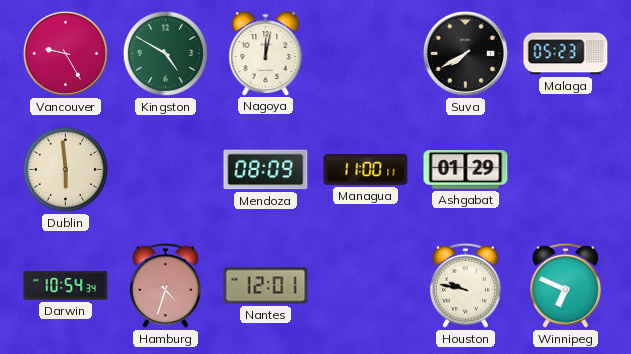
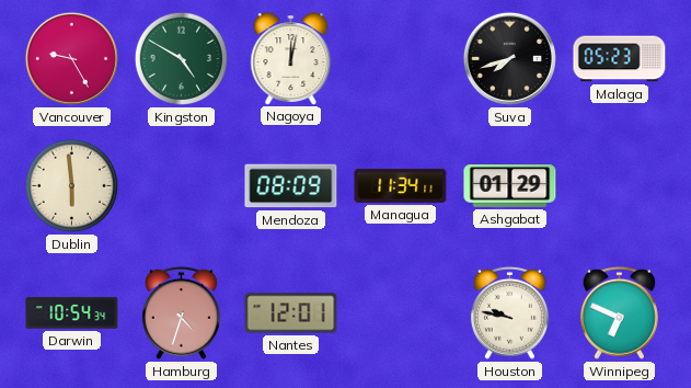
Suva: 7:40 -> 7:42
Managua: 11:00 -> 11:34
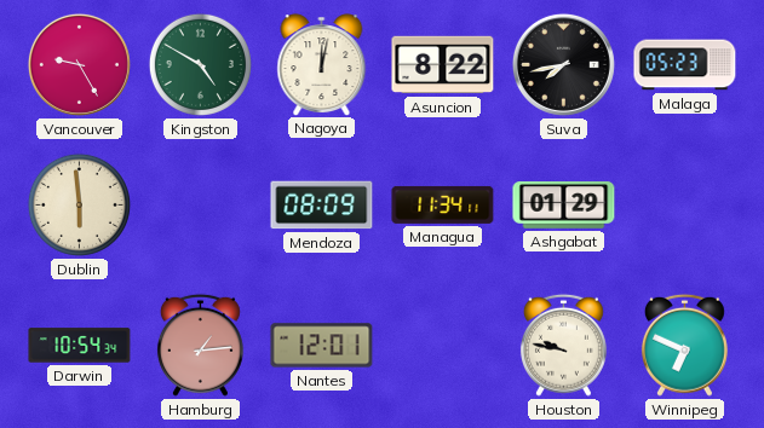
Asuncion: none -> 8:22
Suva: 7:42 -> 7:43
Hamburg: 4:33 -> 1:14
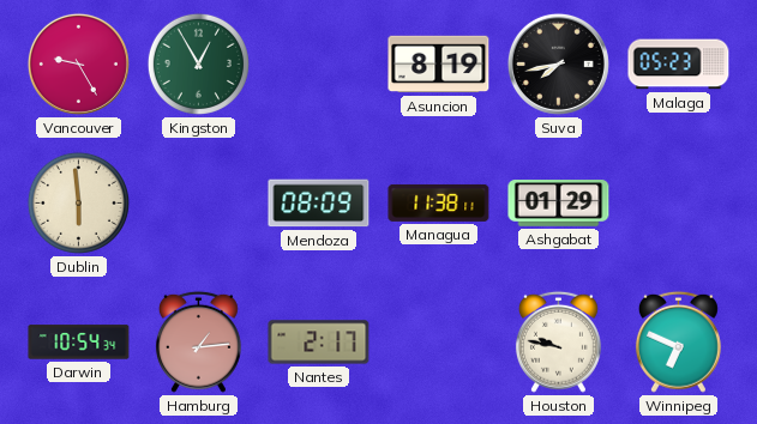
Kingston: 4:50 -> 12:55
Nagoya: 12:02 -> none
Asuncion: 8:22 -> 8:19
Managua: 11:34 -> 11:38
Nantes: 12:01 -> 2:17
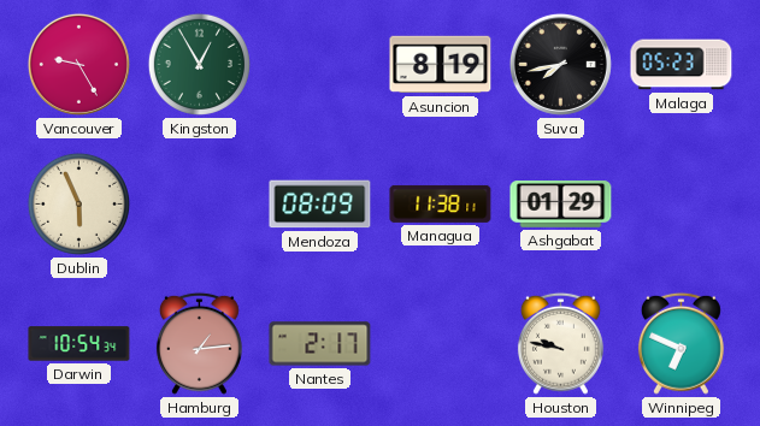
Dublin: 5:59 -> 5:56
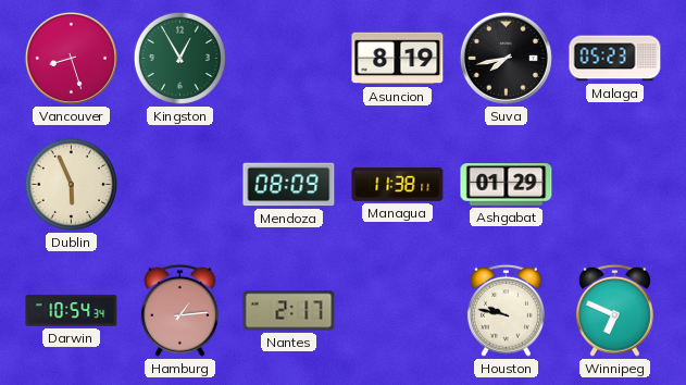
Vancouver: 9:25 -> 8:27
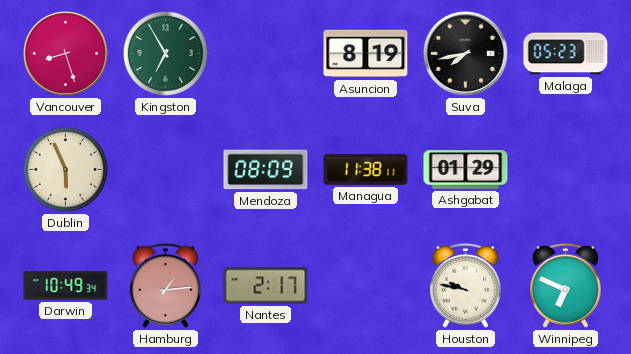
Kingston: 12:55 -> 6:55
Darwin: 10:54 -> 10:49
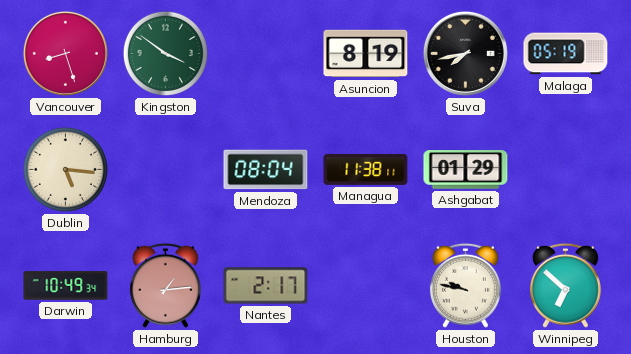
Kingston: 6:55 -> 3:51
Malaga: 05:23 -> 05:19
Dublin: 5:56 -> 5:16
Mendoza: 08:09 -> 08:04
Winnipeg: 6:49 -> 6:52
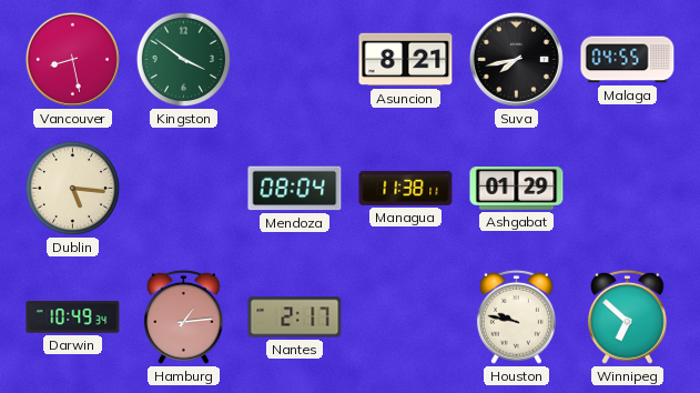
Vancouver: 8:27 -> 8:28
Asuncion: 8:19 -> 8:21
Malaga: 05:19 -> 04:55
